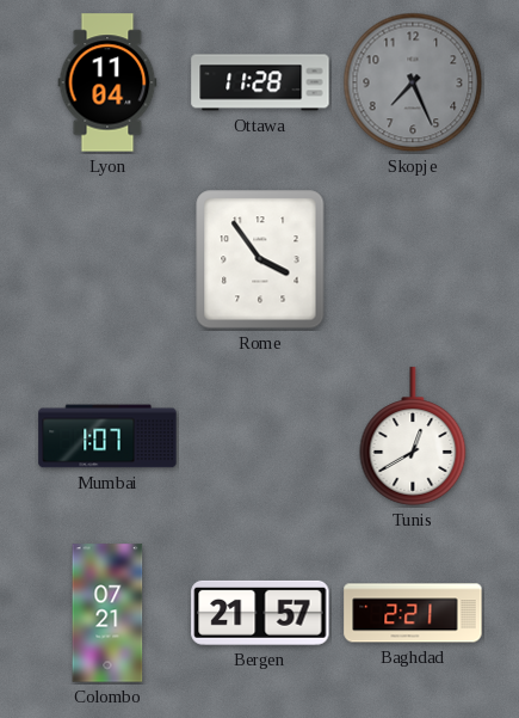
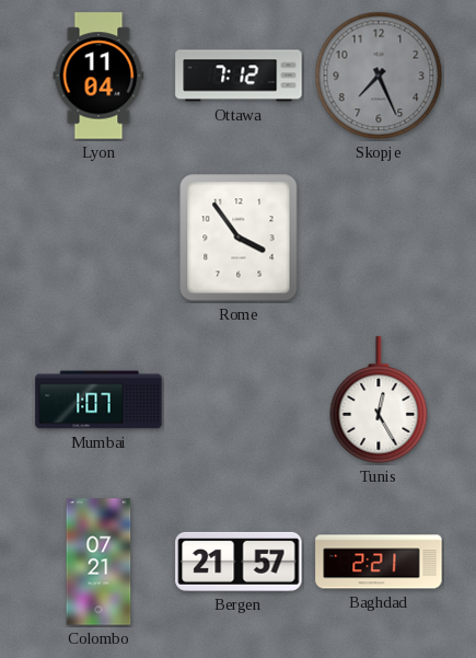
Ottawa: 11:28 -> 7:12
Tunis: 12:40 -> 12:25
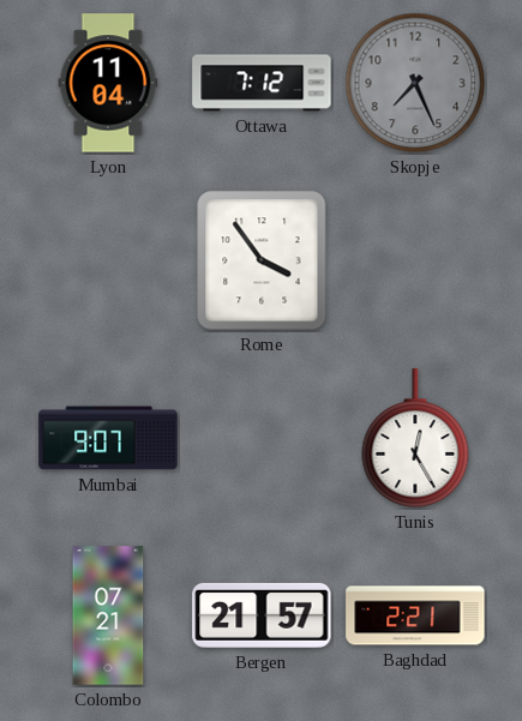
Mumbai: 1:07 -> 9:07
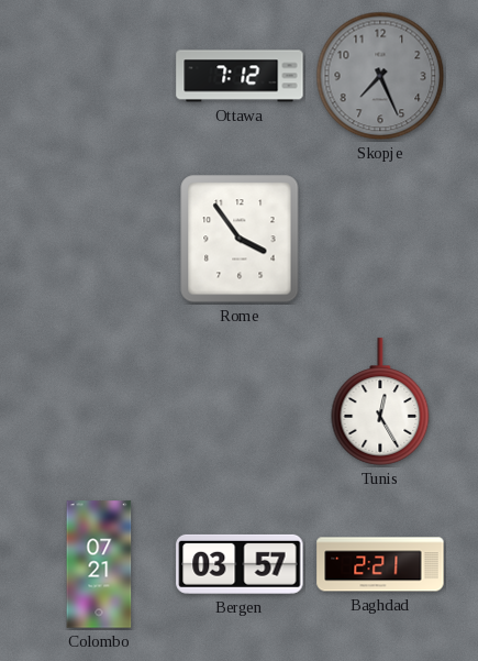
Lyon: 11:04 -> none
Mumbai: 9:07 -> none
Bergen: 21:57 -> 03:57
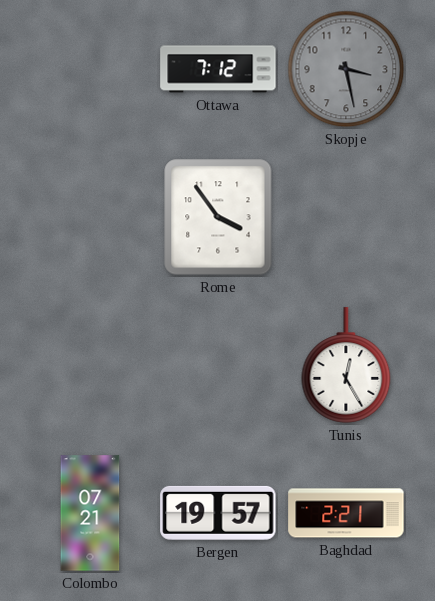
Skopje: 7:26 -> 3:28
Bergen: 03:57 -> 19:57
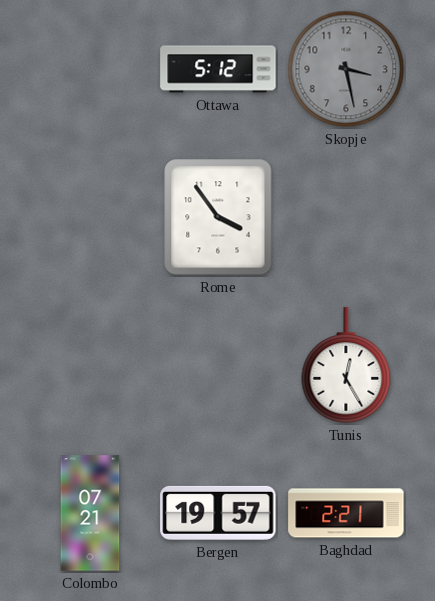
Ottawa: 7:12 -> 5:12
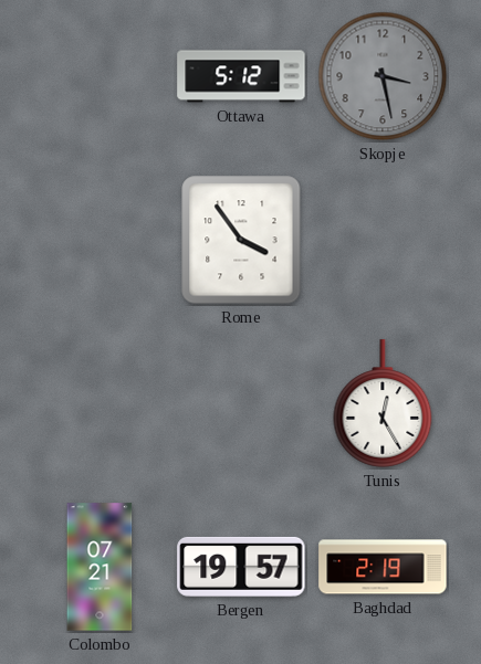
Baghdad: 2:21 -> 2:19
